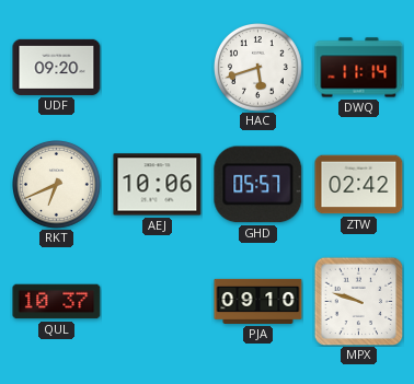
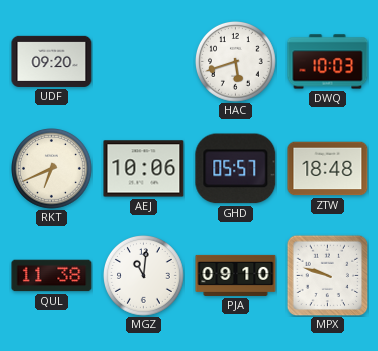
DWQ: 11:14 -> 10:03
ZTW: 02:42 -> 18:48
QUL: 10:37 -> 11:38
MGZ: none -> 11:01
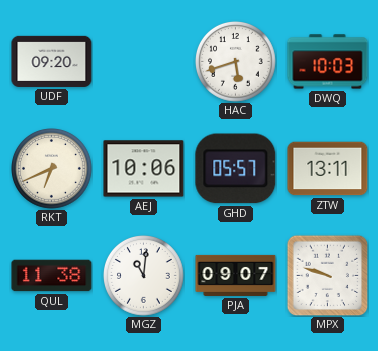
ZTW: 18:48 -> 13:11
PJA: 09:10 -> 09:07
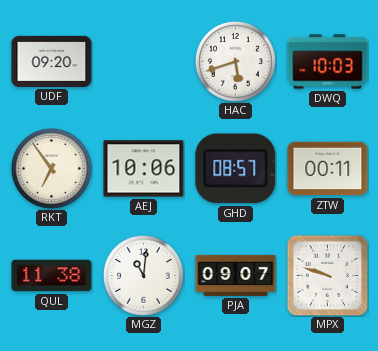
RKT: 6:41 -> 6:54
GHD: 05:57 -> 08:57
ZTW: 13:11 -> 00:11
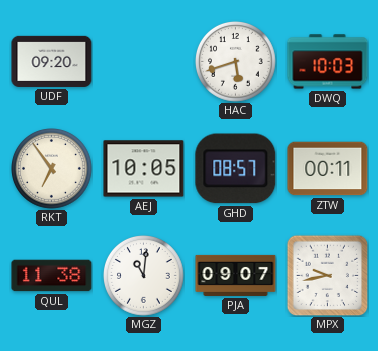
AEJ: 10:06 -> 10:05
MPX: 9:48 -> 9:43
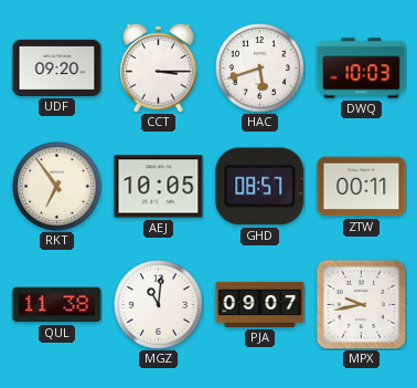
CCT: none -> 3:15
